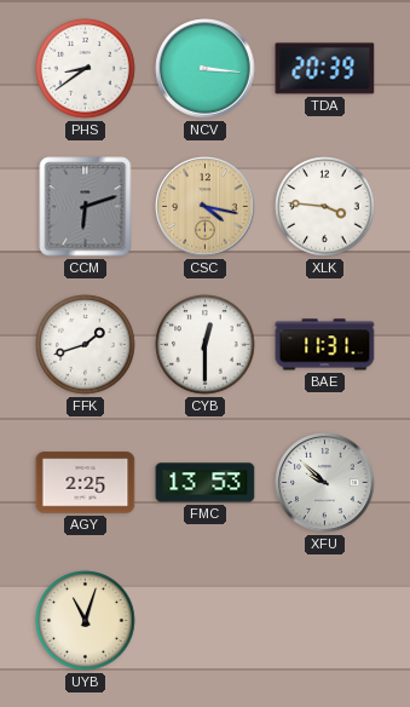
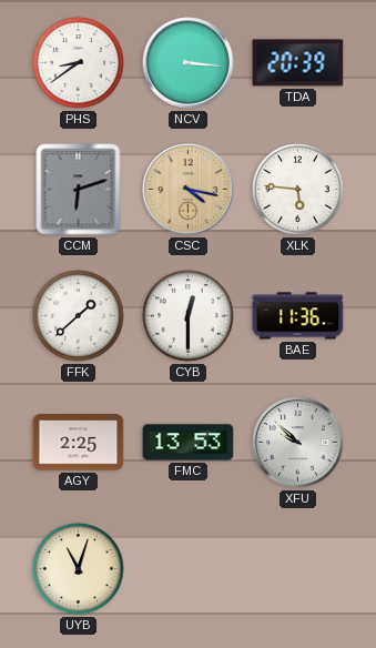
XLK: 3:46 -> 5:46
FFK: 1:42 -> 1:38
BAE: 11:31 -> 11:36
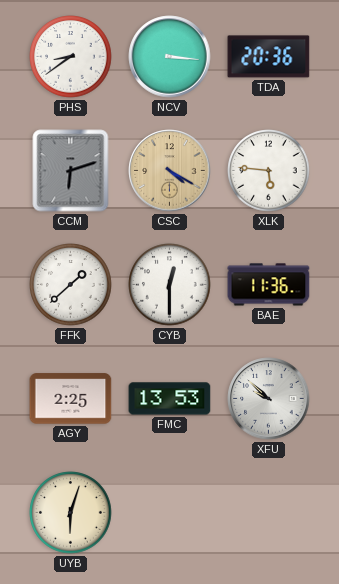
TDA: 20:39 -> 20:36
CSC: 4:17 -> 4:20
UYB: 11:03 -> 6:03
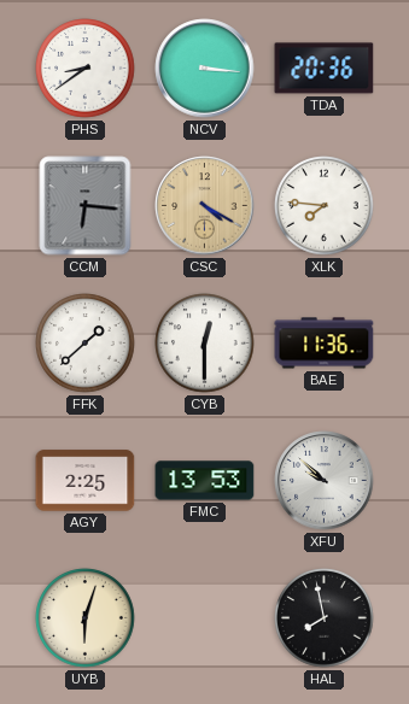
CCM: 6:12 -> 6:16
XLK: 5:46 -> 7:46
HAL: none -> 7:58
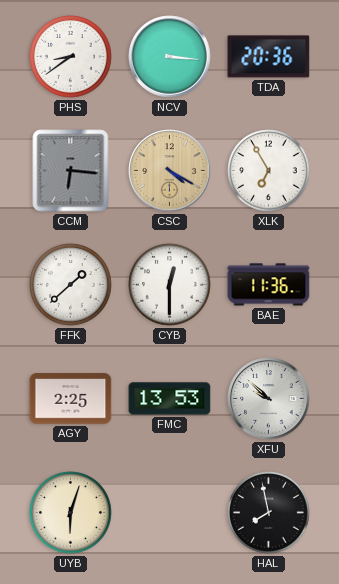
XLK: 7:46 -> 6:55
